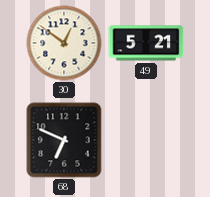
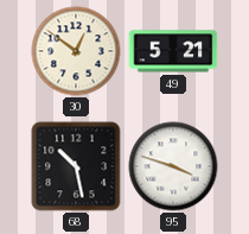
68: 6:49 -> 10:28
95: none -> 3:48
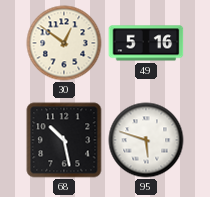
49: 5:21 -> 5:16
95: 3:48 -> 5:48
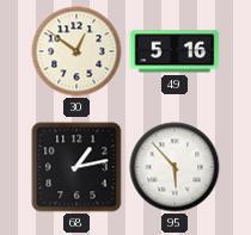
68: 10:28 -> 1:13
95: 5:48 -> 5:53
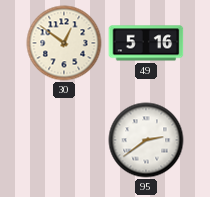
68: 1:13 -> none
95: 5:53 -> 2:39
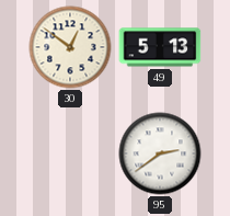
49: 5:16 -> 5:13
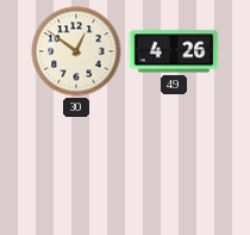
49: 5:13 -> 4:26
95: 2:39 -> none
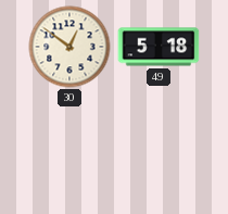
49: 4:26 -> 5:18
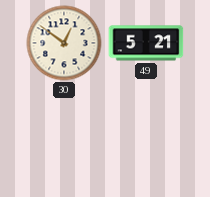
49: 5:18 -> 5:21
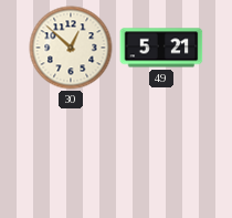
30: 12:51 -> 12:52
